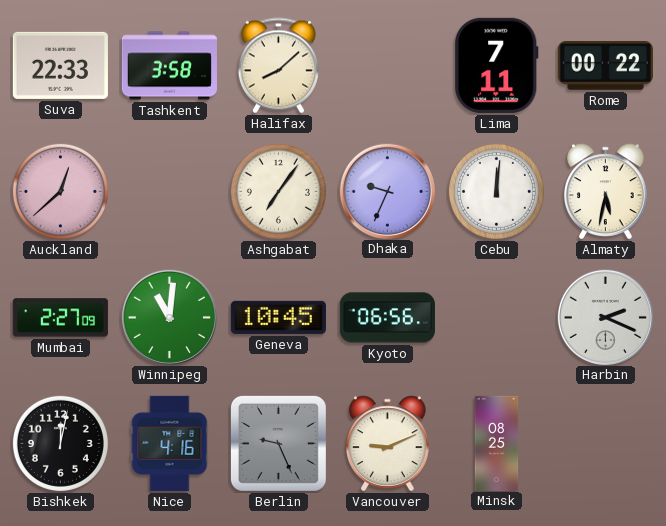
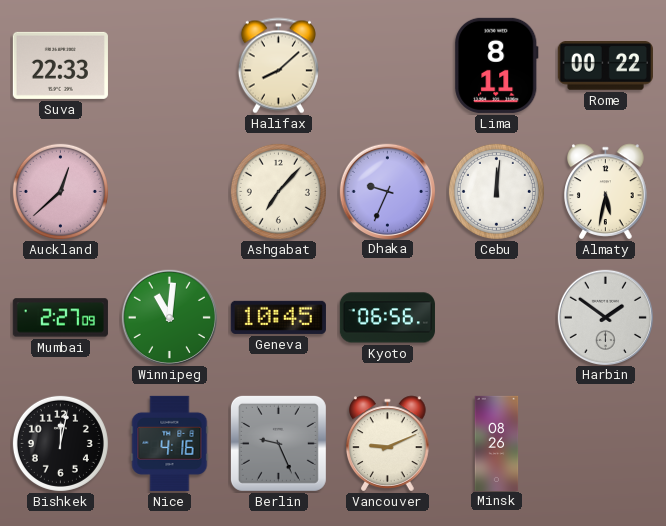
Tashkent: 3:58 -> none
Lima: 7:11 -> 8:11
Ashgabat: 7:06 -> 7:07
Harbin: 2:19 -> 1:51
Minsk: 08:25 -> 08:26
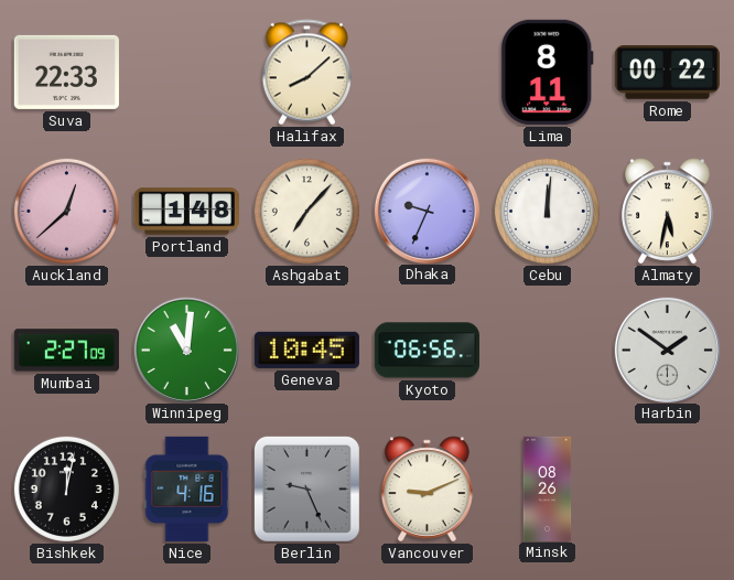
Portland: none -> 1:48
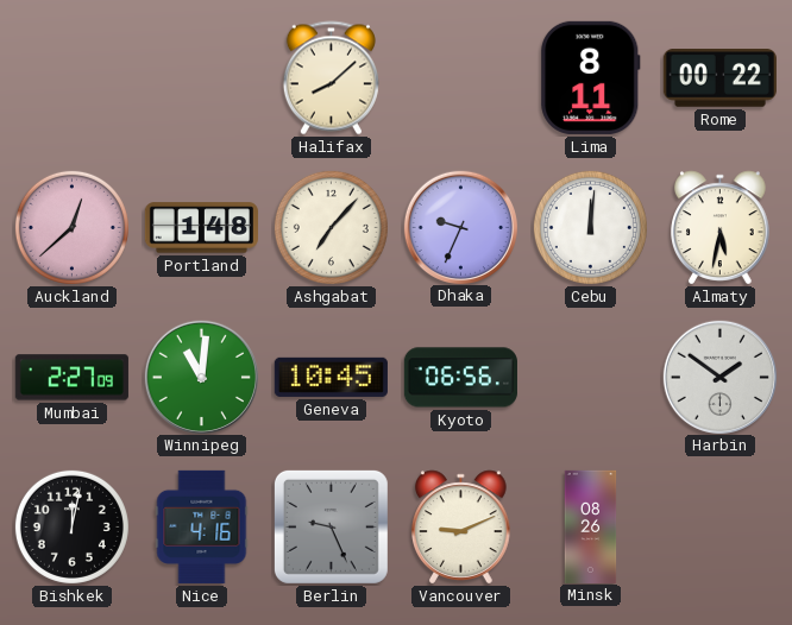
Suva: 22:33 -> none
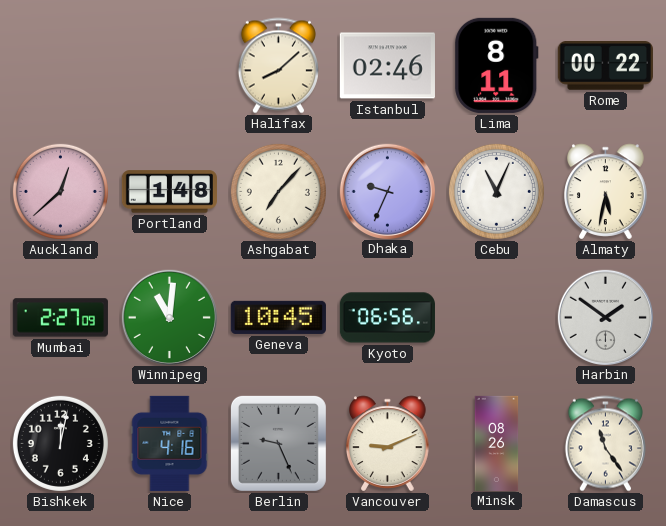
Istanbul: none -> 02:46
Cebu: 12:01 -> 11:04
Damascus: none -> 11:24
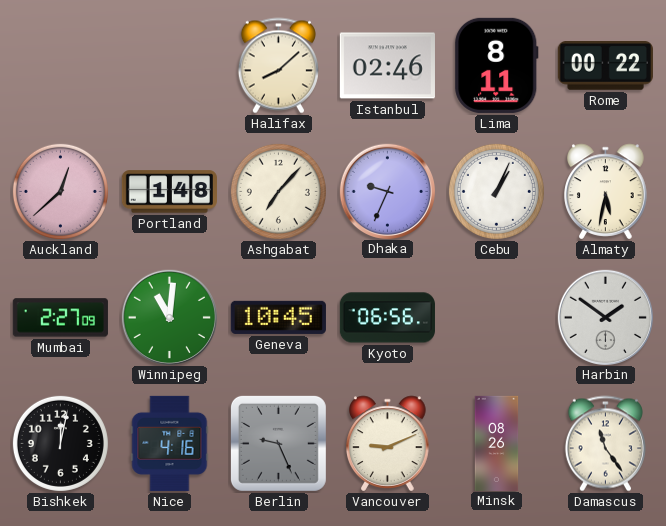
Cebu: 11:04 -> 1:04
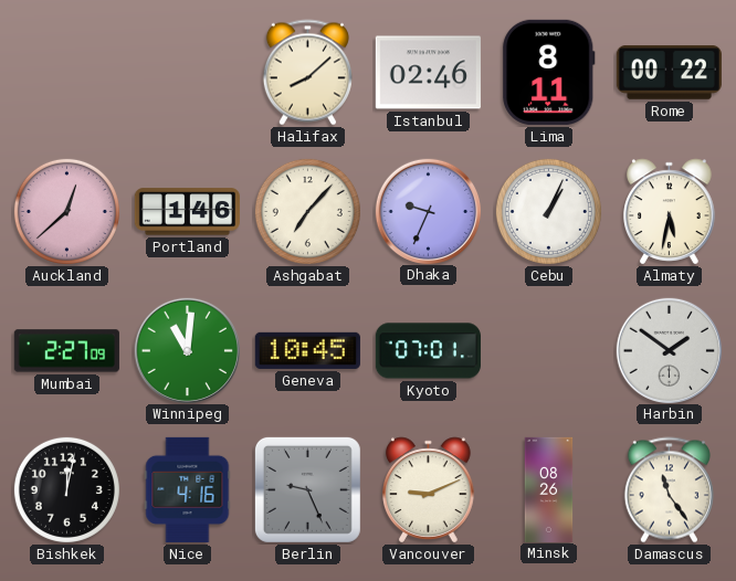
Portland: 1:48 -> 1:46
Kyoto: 06:56 -> 07:01
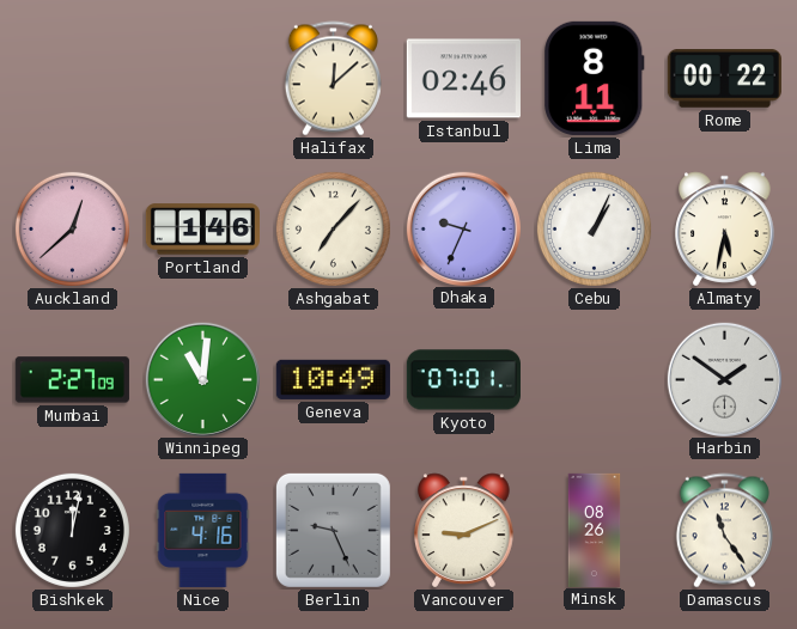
Halifax: 8:08 -> 12:08
Geneva: 10:45 -> 10:49
